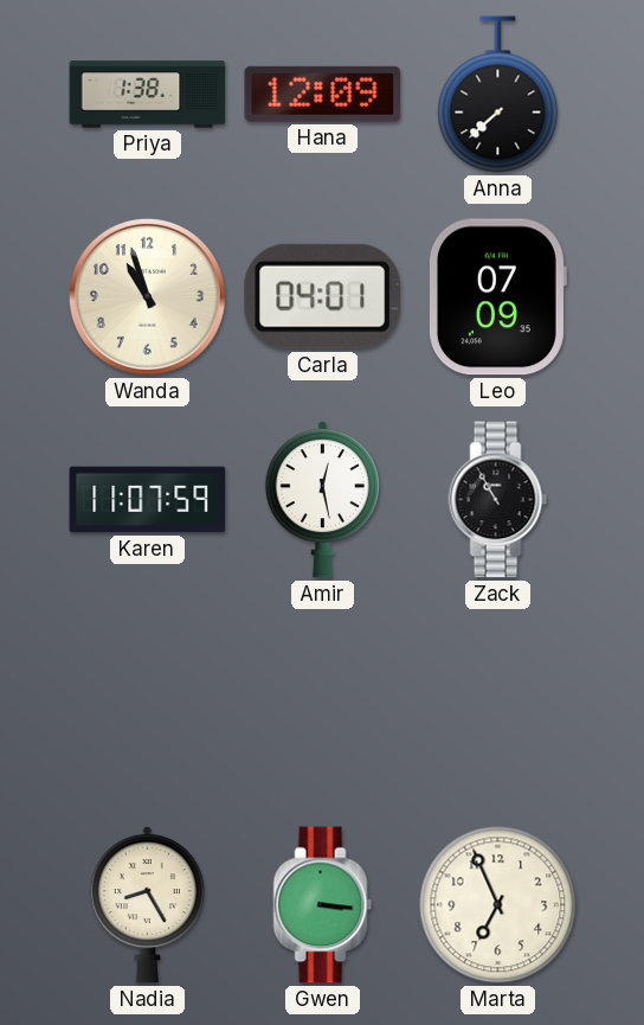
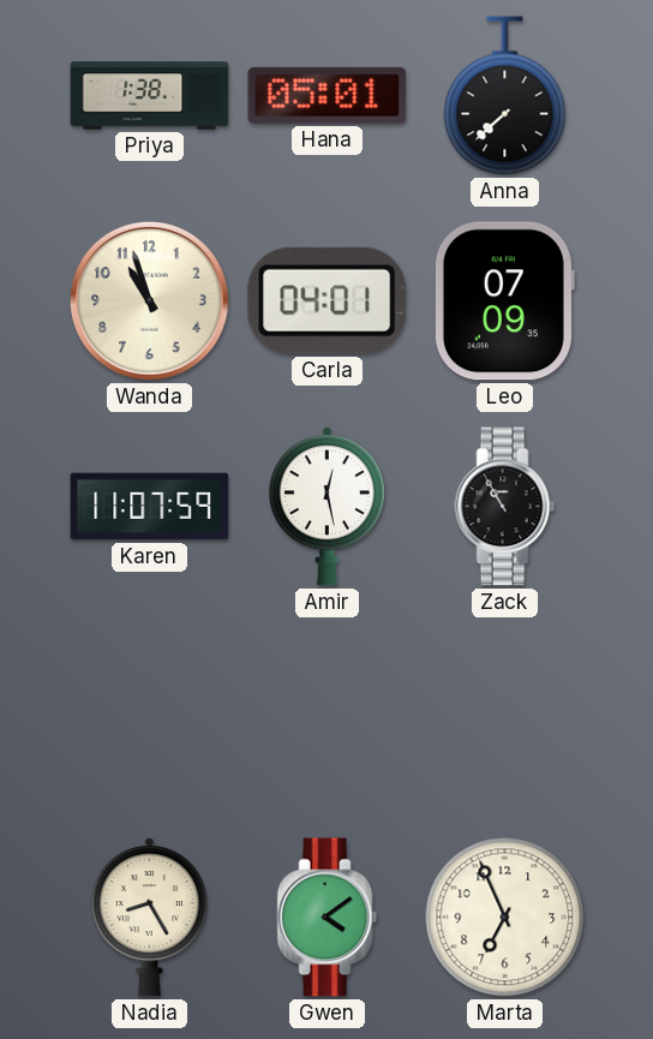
Hana: 12:09 -> 05:01
Gwen: 3:16 -> 4:09
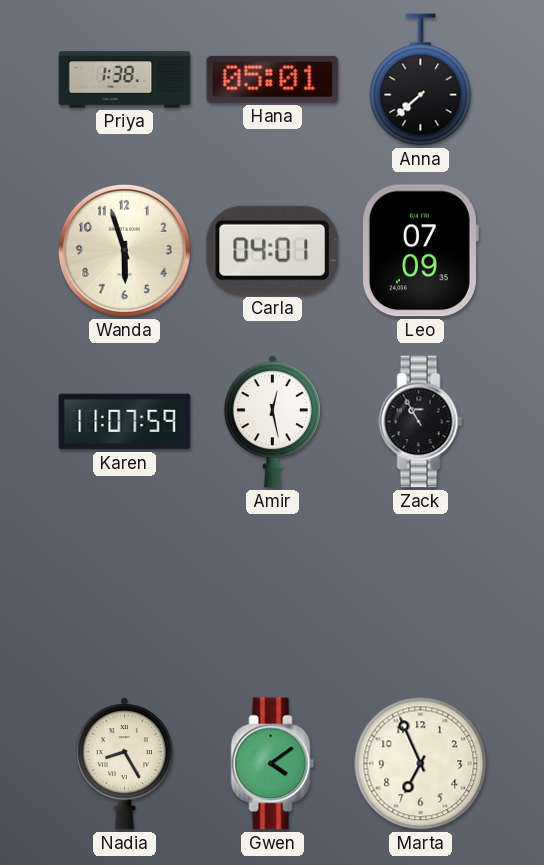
Wanda: 10:57 -> 5:57
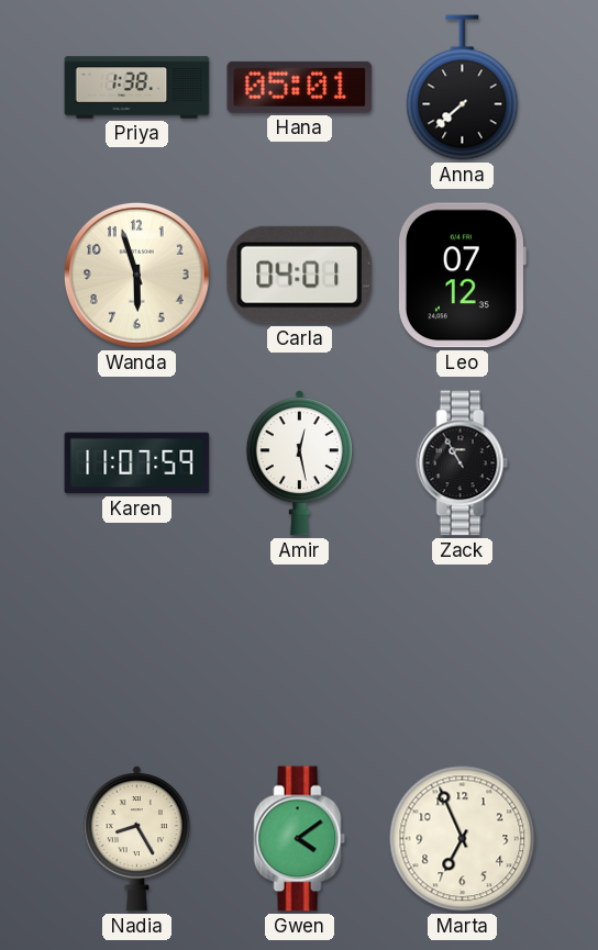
Leo: 07:09 -> 07:12
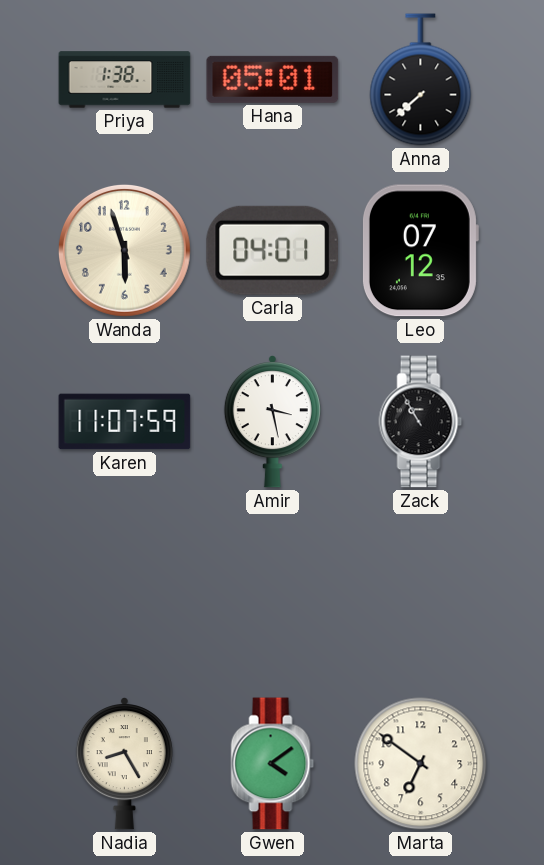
Amir: 12:28 -> 3:28
Marta: 6:56 -> 6:51
